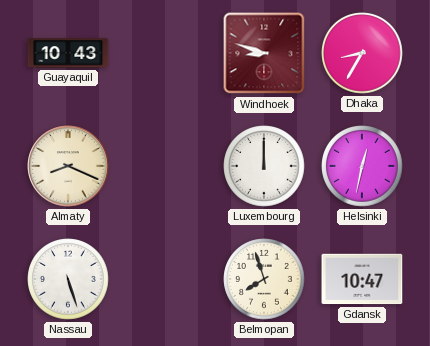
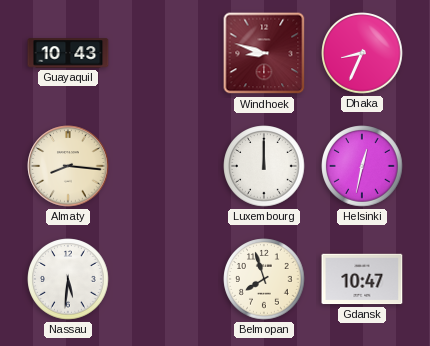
Dhaka: 8:35 -> 8:34
Almaty: 8:19 -> 8:16
Nassau: 5:27 -> 5:31
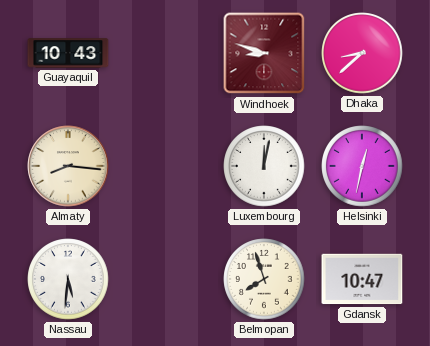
Dhaka: 8:34 -> 8:38
Luxembourg: 12:00 -> 12:02
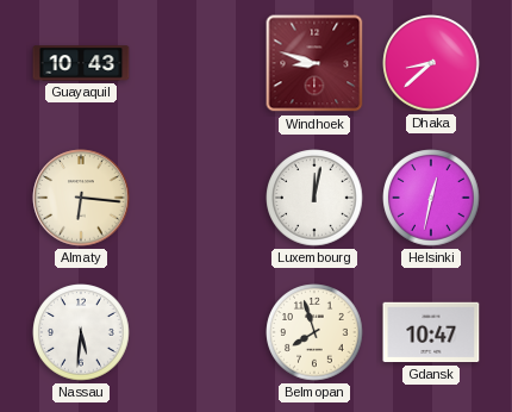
Almaty: 8:16 -> 6:16
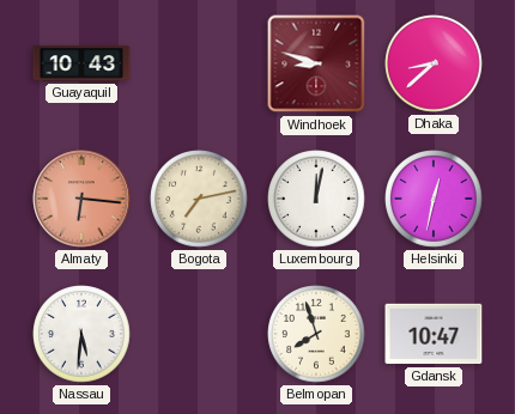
Almaty dial: cream -> salmon
Bogota: none -> 7:13
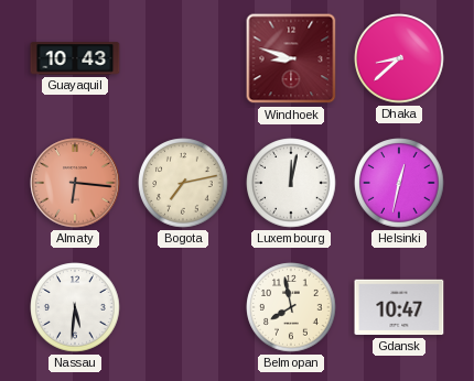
Belmopan: 7:57 -> 7:58
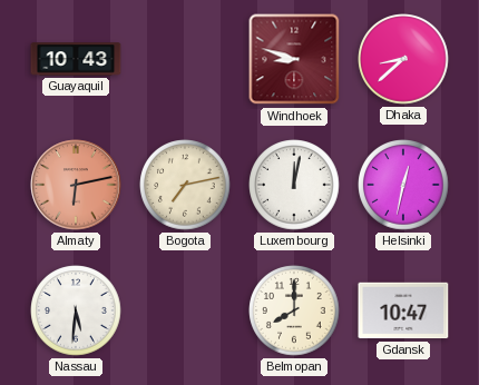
Almaty: 6:16 -> 6:13
Belmopan: 7:58 -> 8:00
